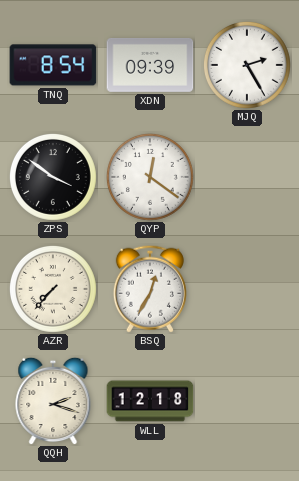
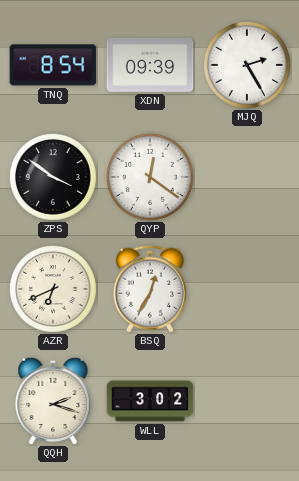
AZR: 7:37 -> 6:41
WLL: 12:18 -> 3:02
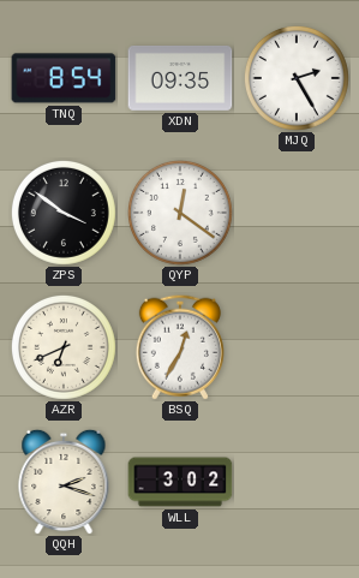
XDN: 09:39 -> 09:35
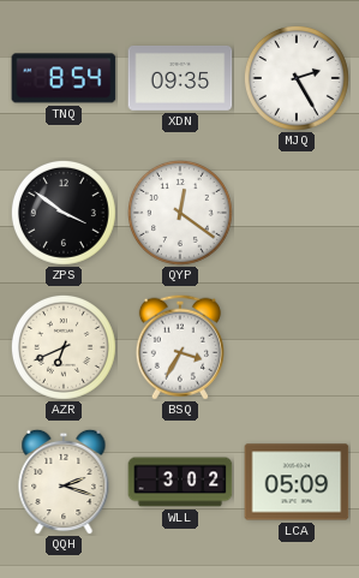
BSQ: 12:35 -> 3:35
LCA: none -> 05:09
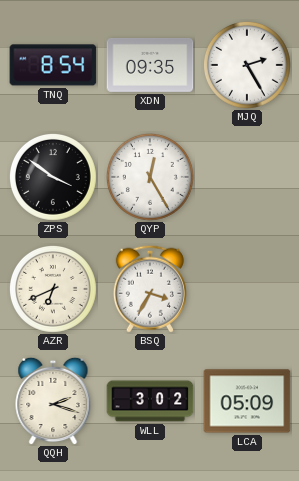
QYP: 12:21 -> 12:25
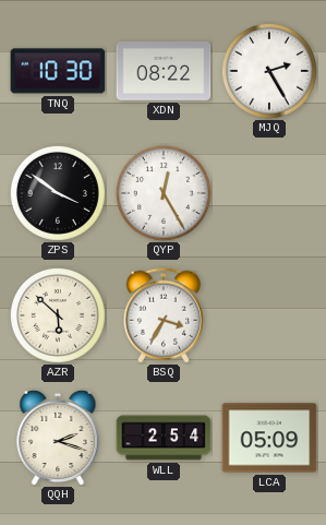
TNQ: 8:54 -> 10:30
XDN: 09:35 -> 08:22
AZR: 6:41 -> 5:52
WLL: 3:02 -> 2:54
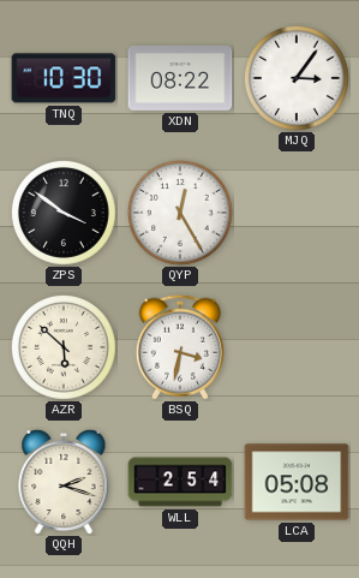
MJQ: 2:25 -> 3:06
BSQ: 3:35 -> 3:32
LCA: 05:09 -> 05:08
